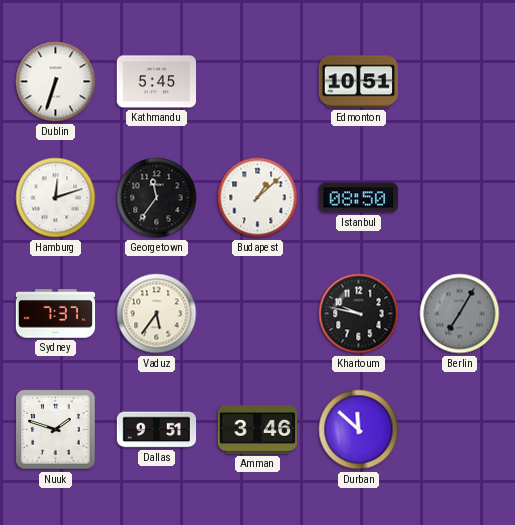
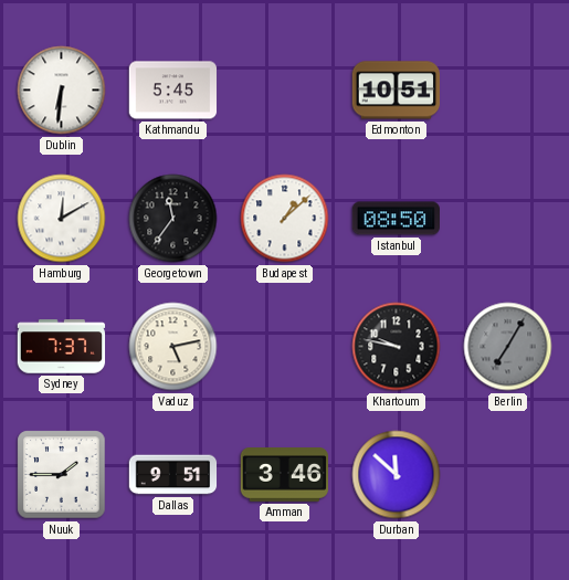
Dublin: 6:33 -> 6:31
Hamburg: 12:12 -> 12:10
Vaduz: 5:36 -> 5:13
Nuuk: 1:48 -> 1:45
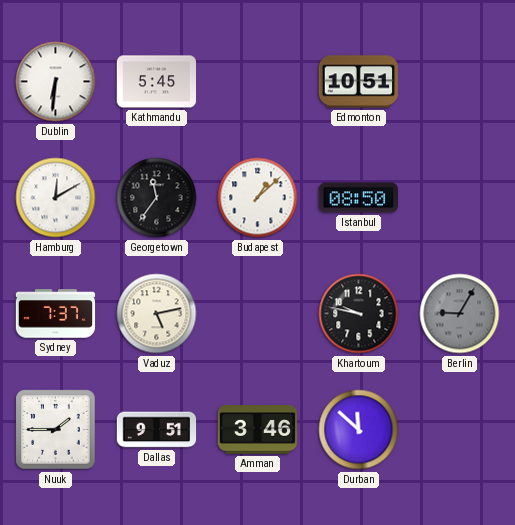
Berlin: 7:05 -> 9:05
